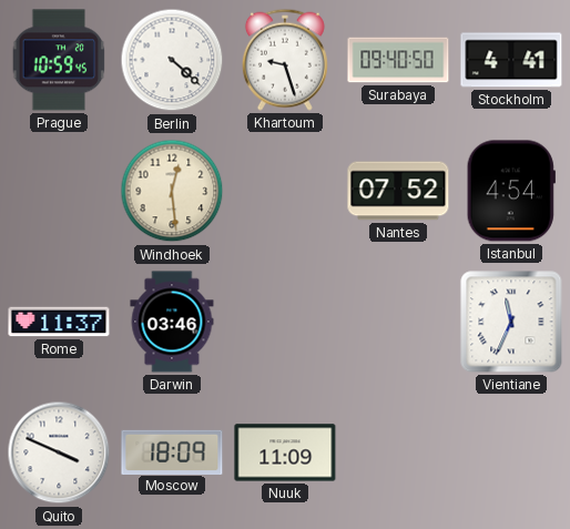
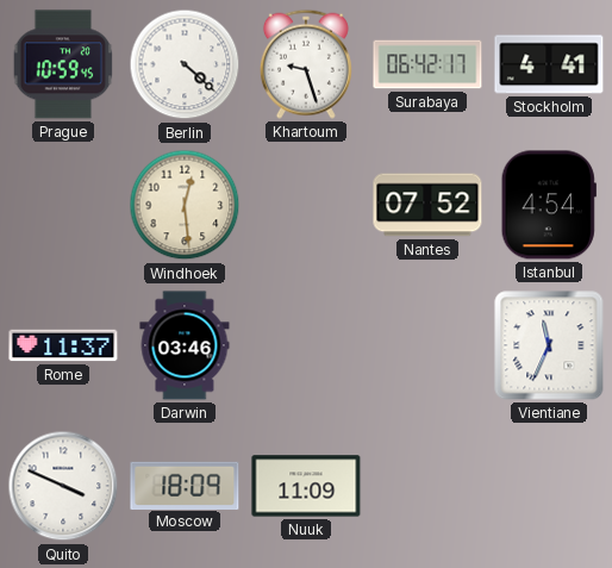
Surabaya: 09:40 -> 06:42
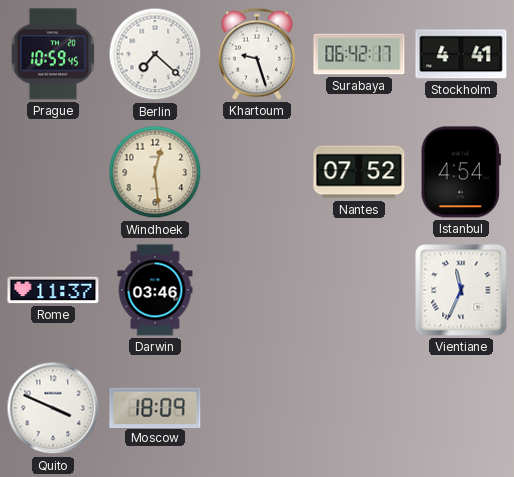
Berlin: 4:22 -> 7:22
Nuuk: 11:09 -> none
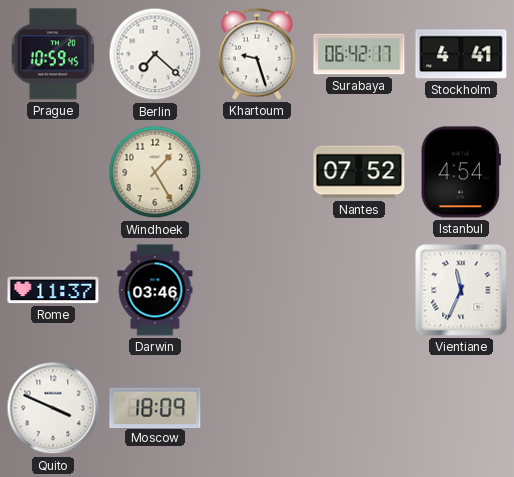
Windhoek: 12:29 -> 1:25
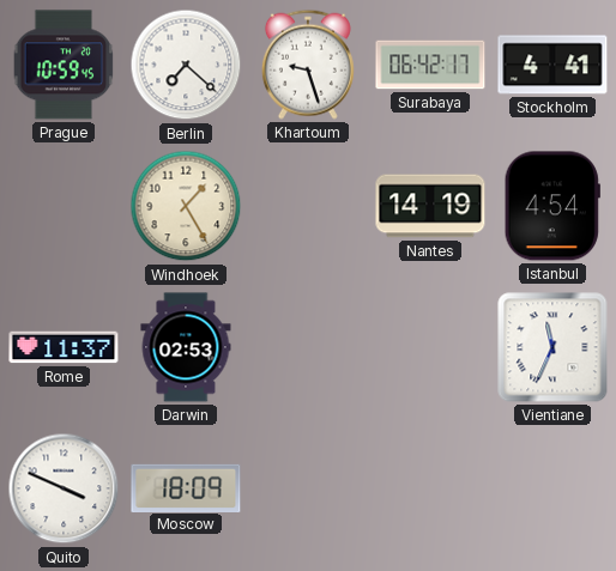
Nantes: 07:52 -> 14:19
Darwin: 03:46 -> 02:53
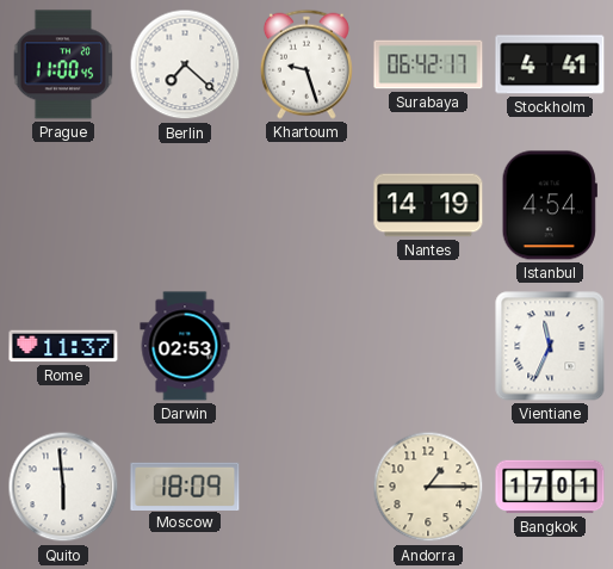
Prague: 10:59 -> 11:00
Windhoek: 1:25 -> none
Quito: 3:49 -> 5:59
Andorra: none -> 1:15
Bangkok: none -> 17:01
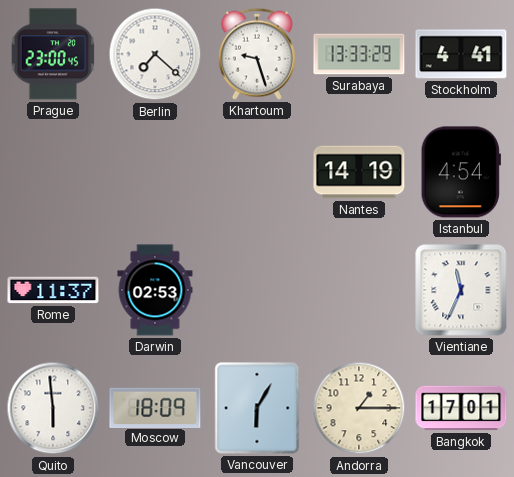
Prague: 11:00 -> 23:00
Surabaya: 06:42 -> 13:33
Vancouver: none -> 6:05
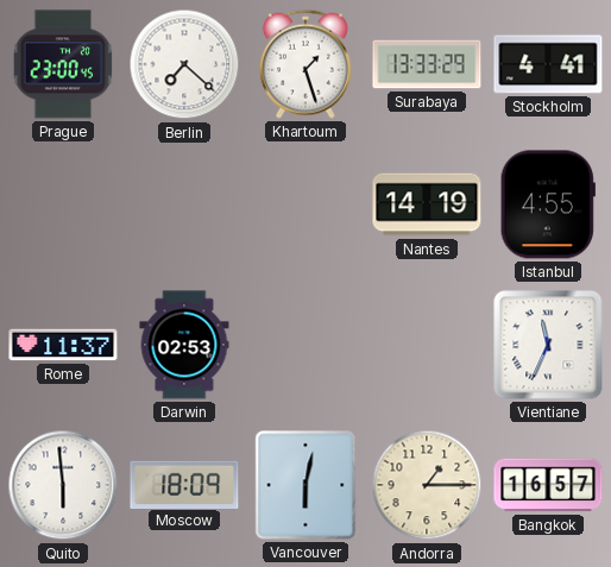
Khartoum: 9:27 -> 1:27
Istanbul: 4:54 -> 4:55
Vancouver: 6:05 -> 6:02
Bangkok: 17:01 -> 16:57
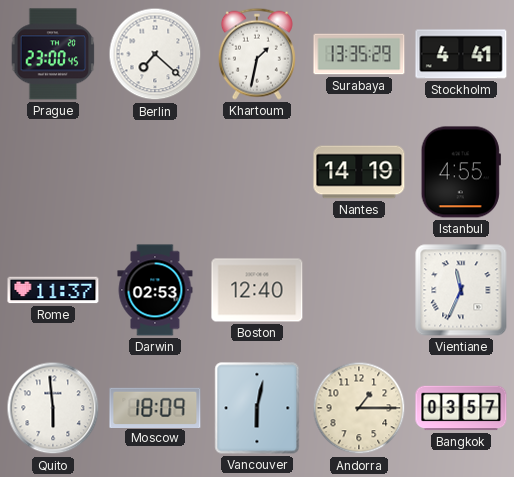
Khartoum: 1:27 -> 1:32
Surabaya: 13:33 -> 13:35
Boston: none -> 12:40
Bangkok: 16:57 -> 03:57
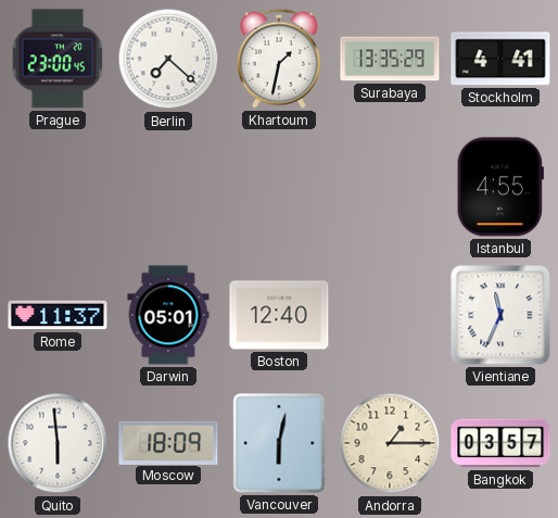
Nantes: 14:19 -> none
Darwin: 02:53 -> 05:01
